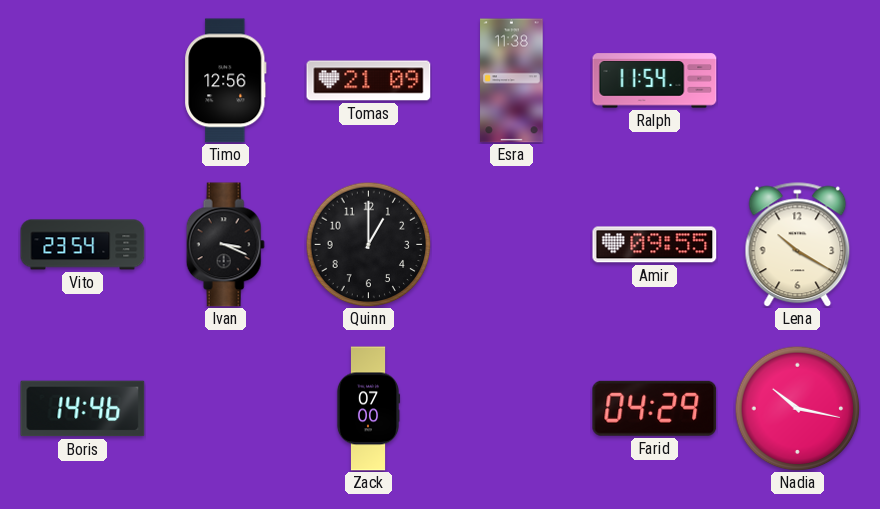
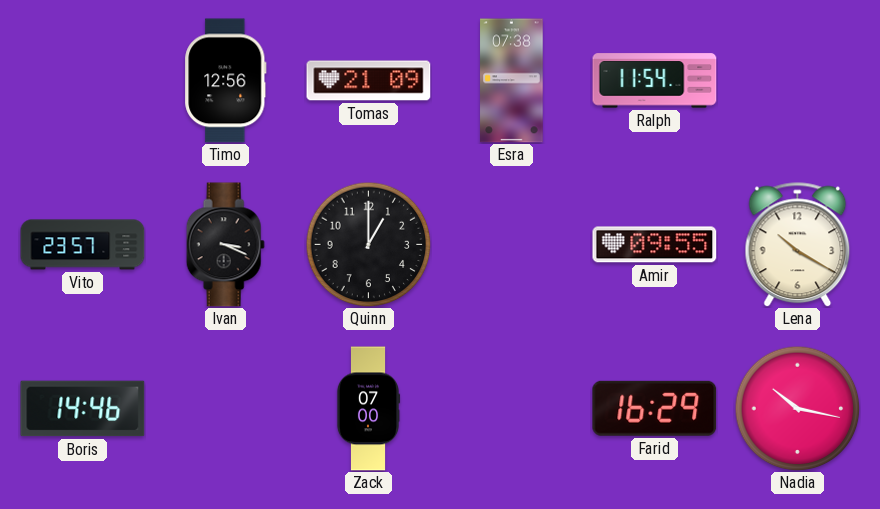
Esra: 11:38 -> 07:38
Vito: 23:54 -> 23:57
Farid: 04:29 -> 16:29
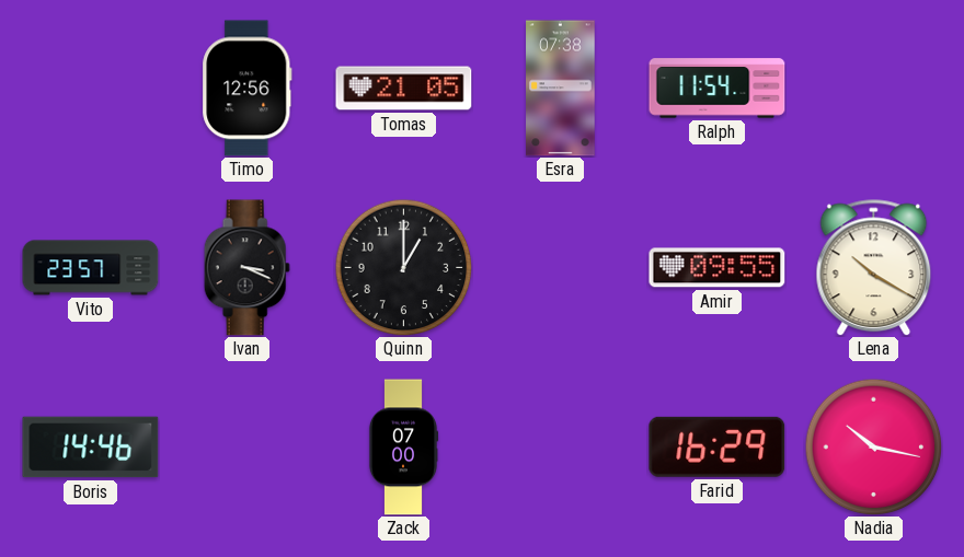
Tomas: 21:09 -> 21:05
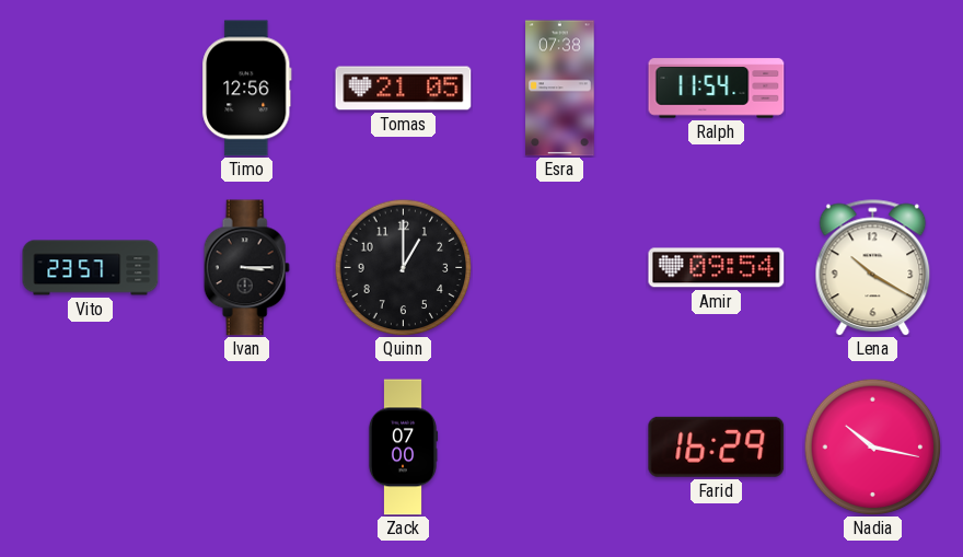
Ivan: 3:19 -> 3:15
Amir: 09:55 -> 09:54
Boris: 14:46 -> none
